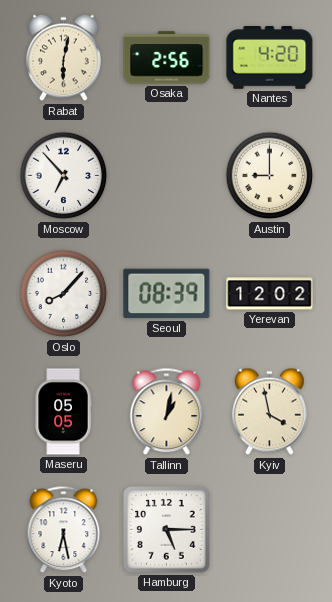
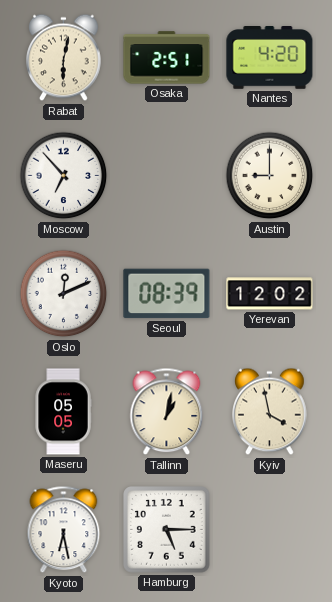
Osaka: 2:56 -> 2:51
Oslo: 8:07 -> 12:11
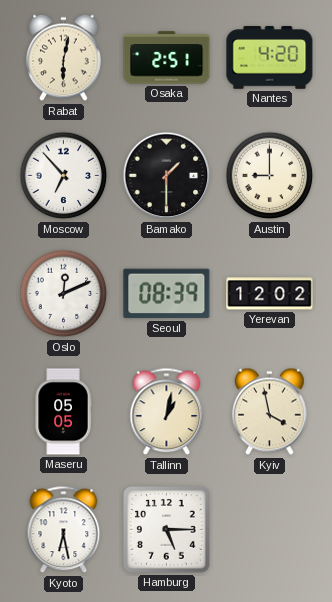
Bamako: none -> 1:30
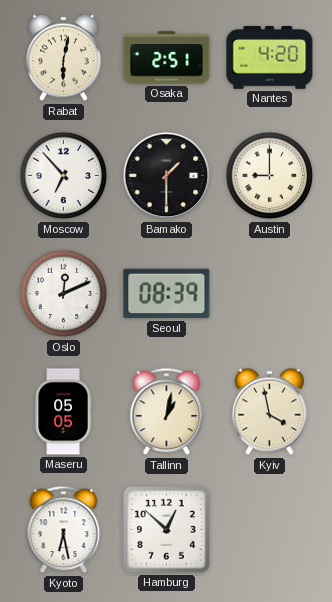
Yerevan: 12:02 -> none
Hamburg: 5:15 -> 12:52
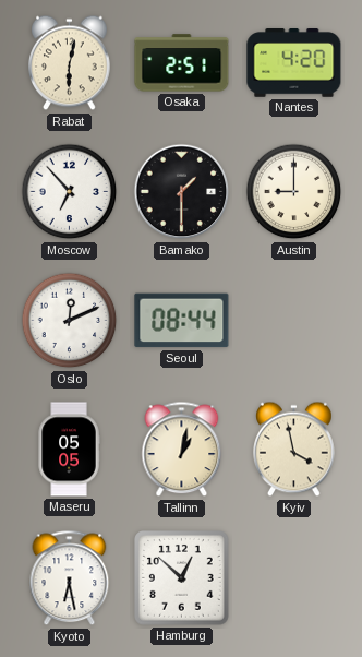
Seoul: 08:39 -> 08:44
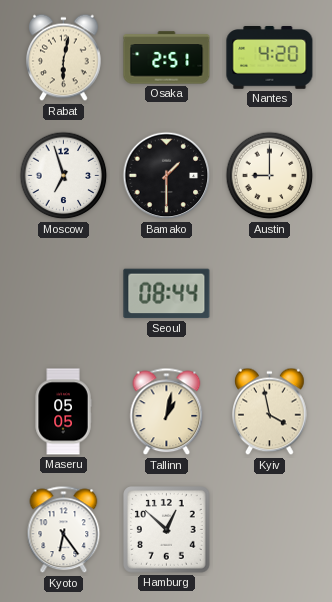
Moscow: 6:53 -> 6:57
Oslo: 12:11 -> none
Kyoto: 6:28 -> 6:24
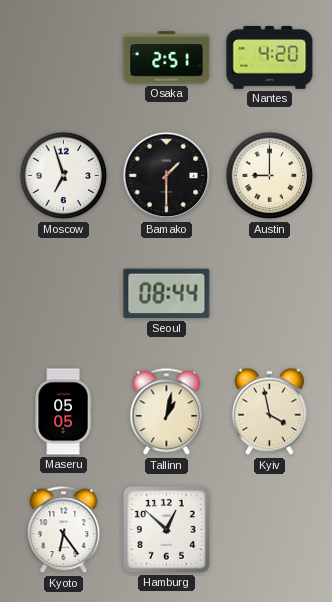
Rabat: 6:02 -> none
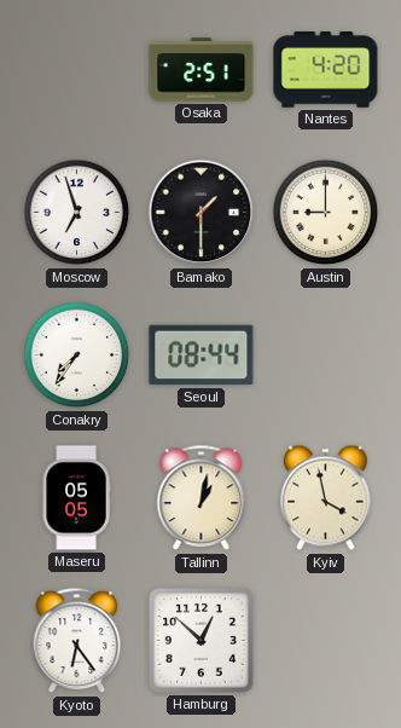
Conakry: none -> 7:36
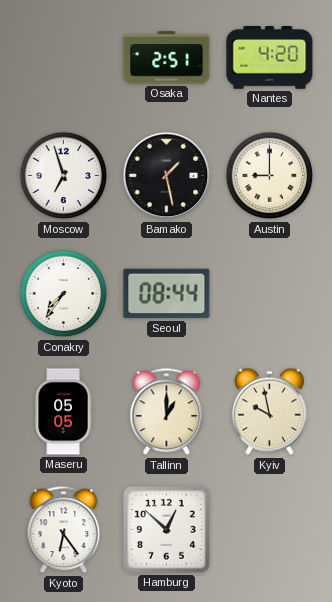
Bamako: 1:30 -> 1:28
Tallinn: 1:02 -> 1:00
Kyiv: 3:58 -> 9:58
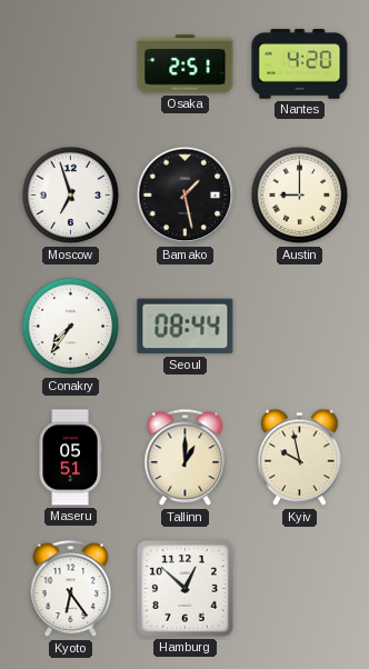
Maseru: 05:05 -> 05:51
